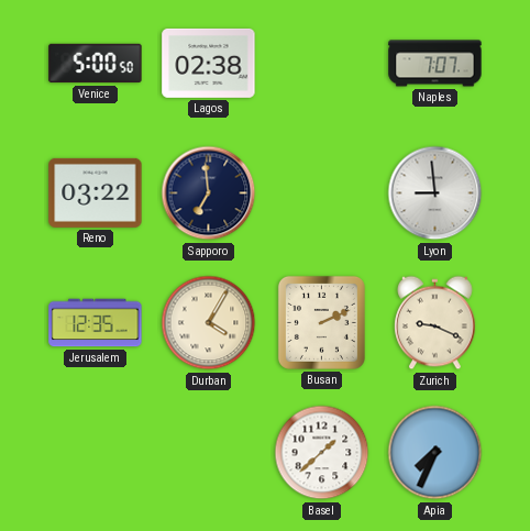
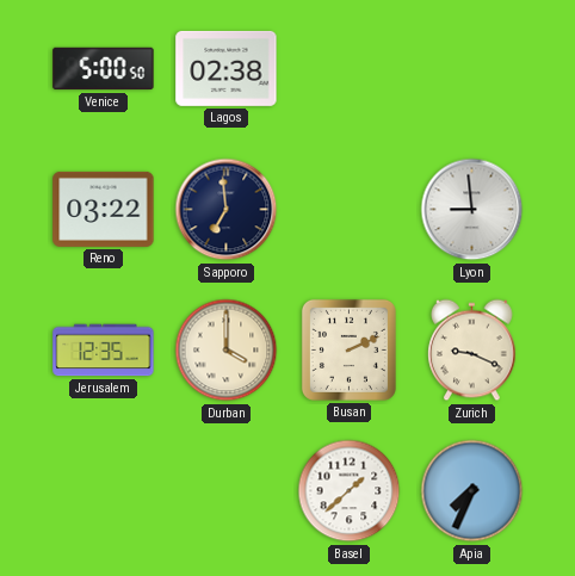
Naples: 7:07 -> none
Durban: 4:05 -> 4:00
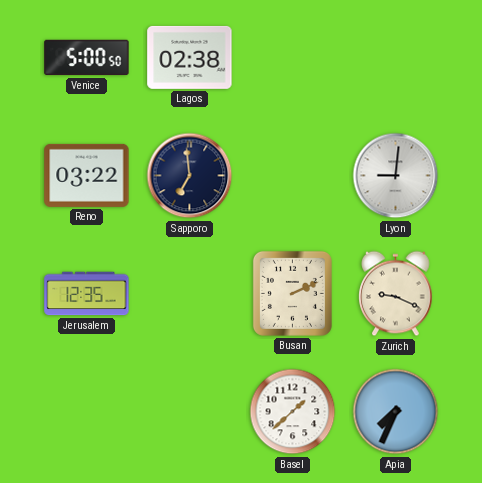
Lyon: 8:59 -> 9:01
Durban: 4:00 -> none
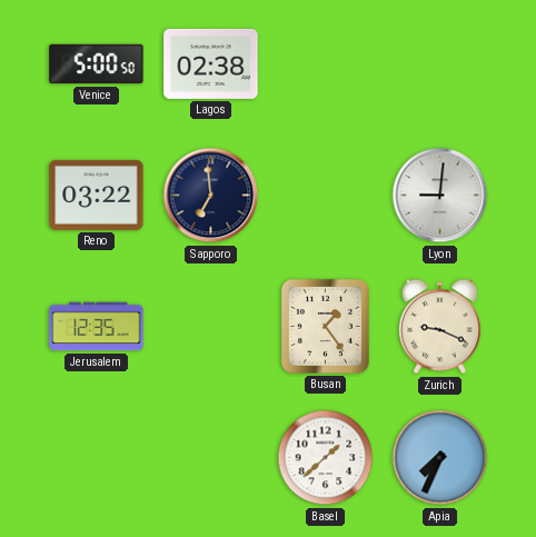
Busan: 2:11 -> 1:24
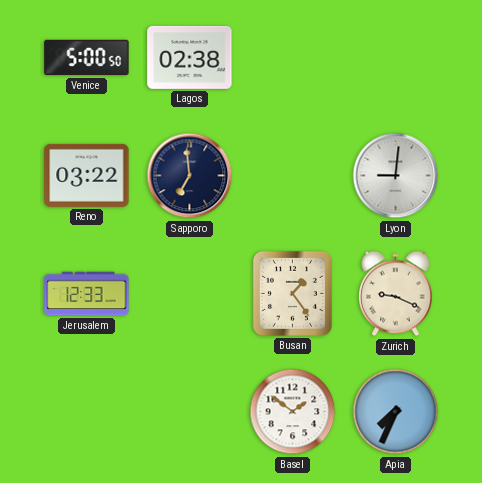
Jerusalem: 12:35 -> 12:33
Basel: 1:38 -> 1:51
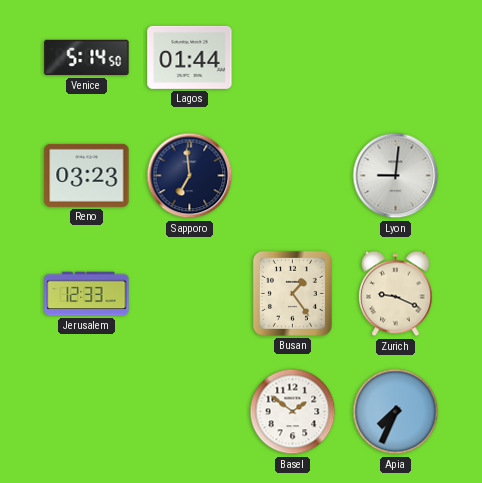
Venice: 5:00 -> 5:14
Lagos: 02:38 -> 01:44
Reno: 03:22 -> 03:23
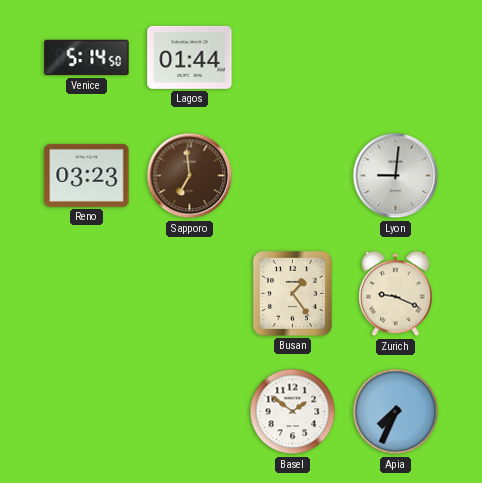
Sapporo dial: navy -> brown
Jerusalem: 12:33 -> none
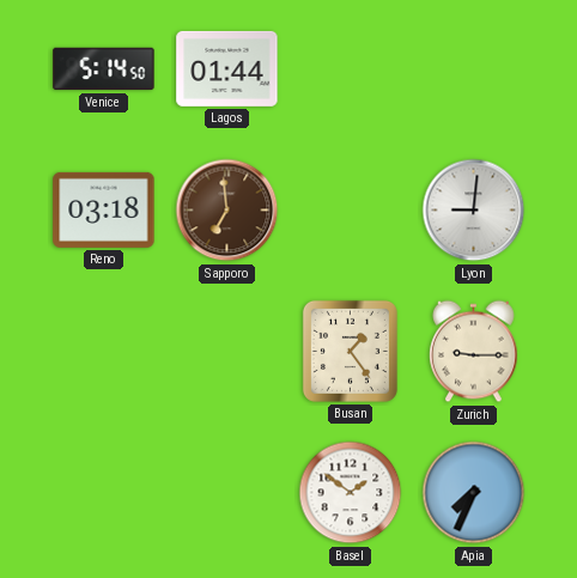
Reno: 03:23 -> 03:18
Zurich: 9:19 -> 9:15
